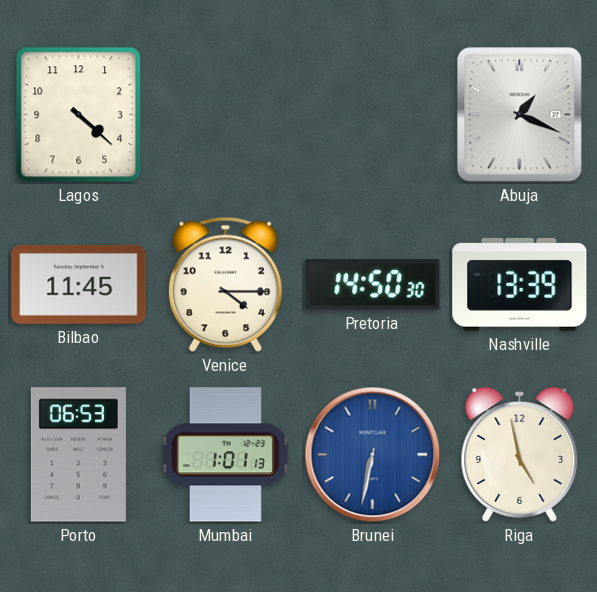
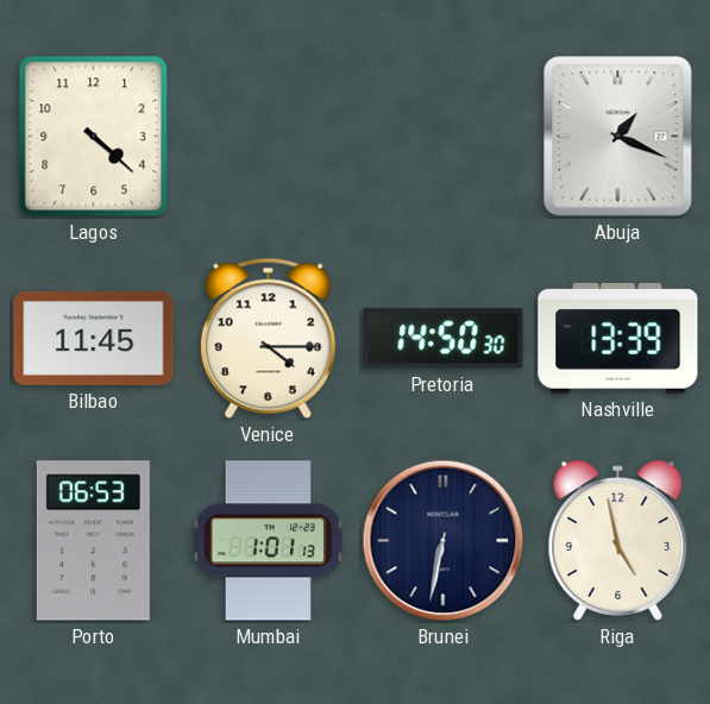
Brunei dial: blue -> navy
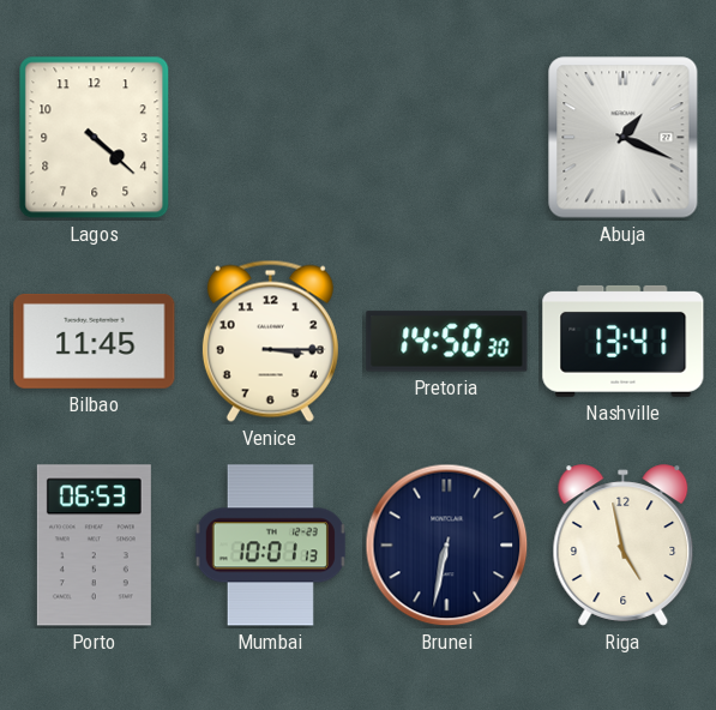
Venice: 4:15 -> 3:15
Nashville: 13:39 -> 13:41
Mumbai: 1:01 -> 10:01
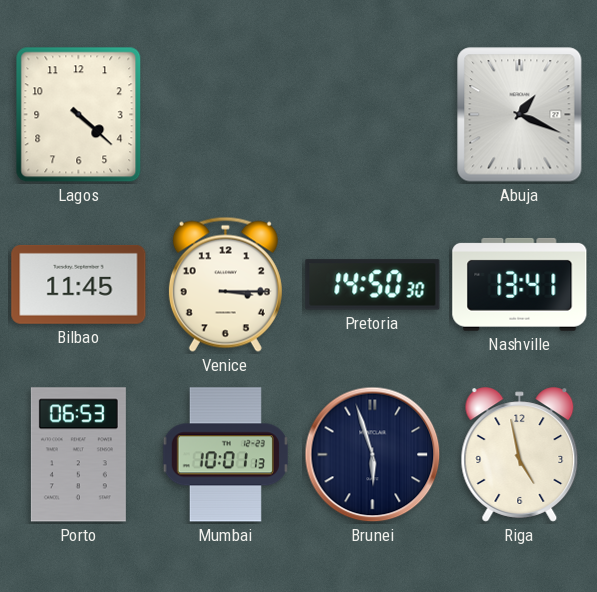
Brunei: 6:32 -> 5:57
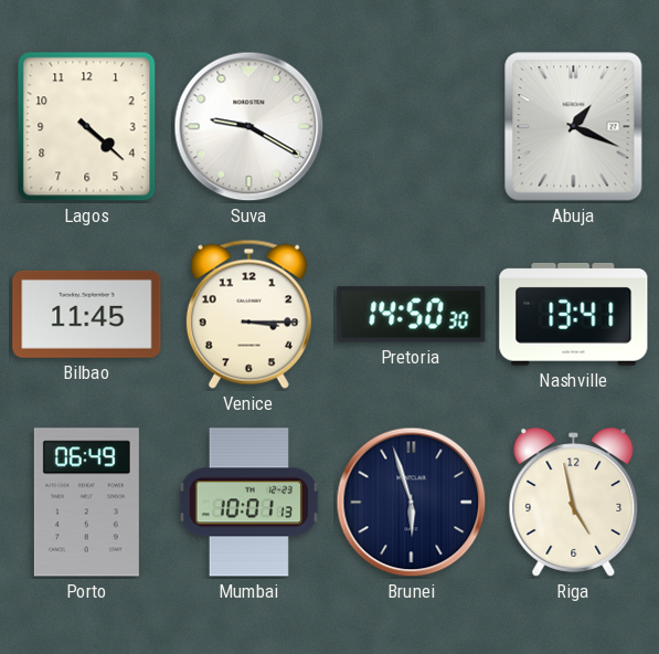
Suva: none -> 9:20
Porto: 06:53 -> 06:49
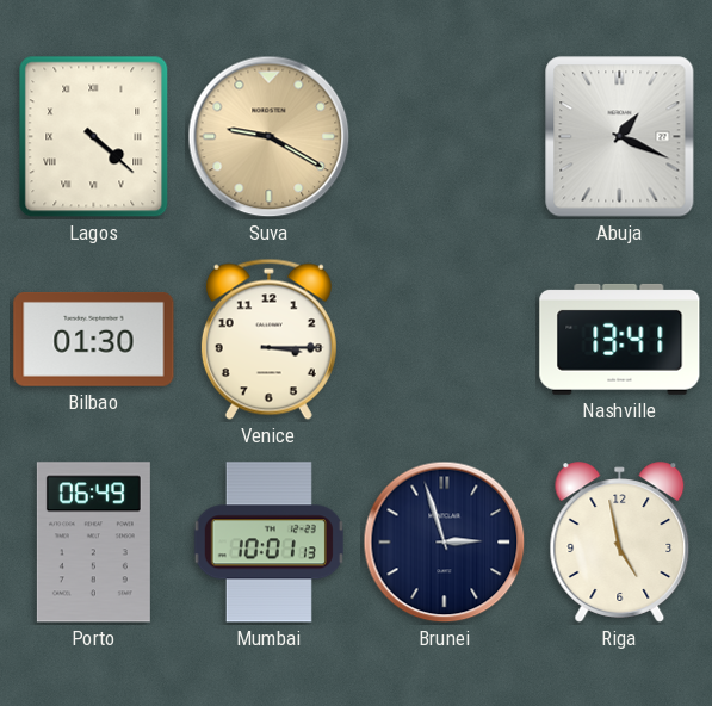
Lagos numerals: Arabic -> Roman
Suva dial: white -> champagne
Bilbao: 11:45 -> 01:30
Pretoria: 14:50 -> none
Brunei: 5:57 -> 2:57
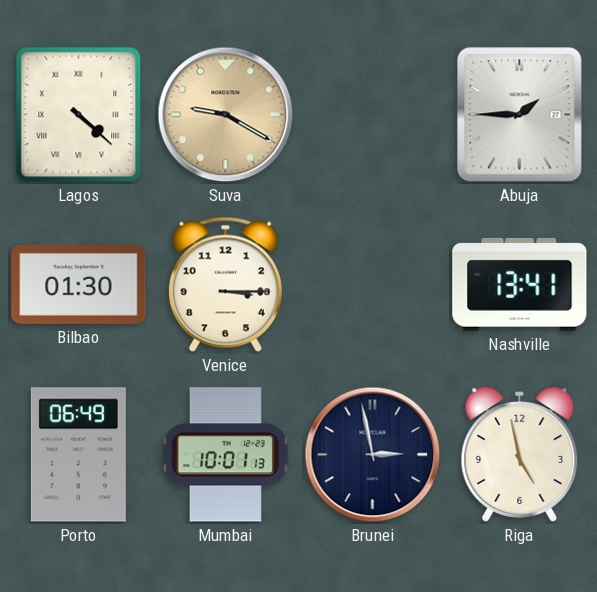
Abuja: 1:19 -> 1:45
Brunei: 2:57 -> 2:58
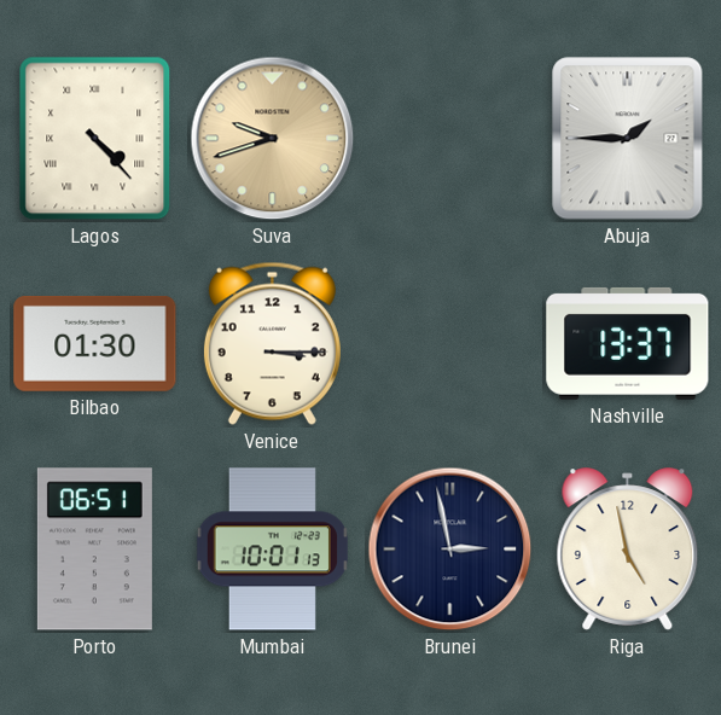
Lagos: 4:22 -> 4:23
Suva: 9:20 -> 9:42
Nashville: 13:41 -> 13:37
Porto: 06:49 -> 06:51
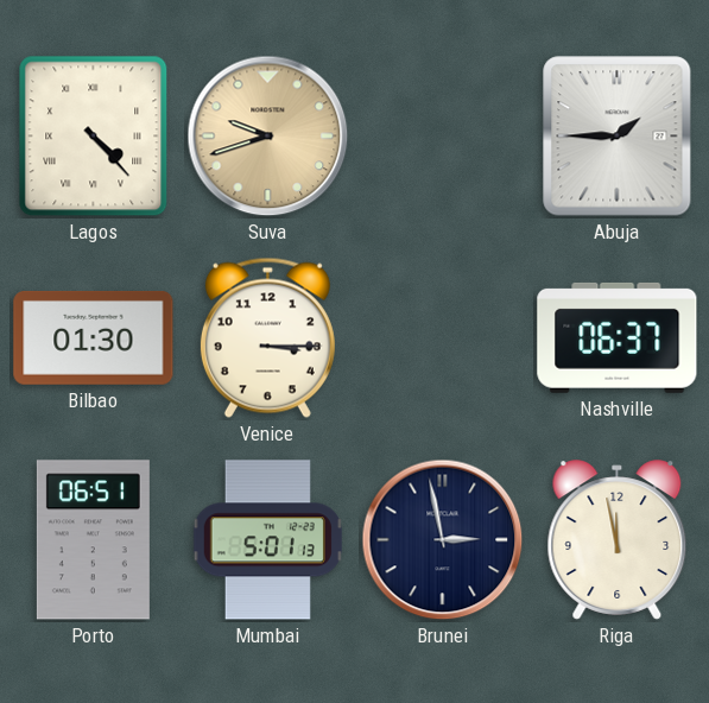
Nashville: 13:37 -> 06:37
Mumbai: 10:01 -> 5:01
Riga: 4:58 -> 11:58
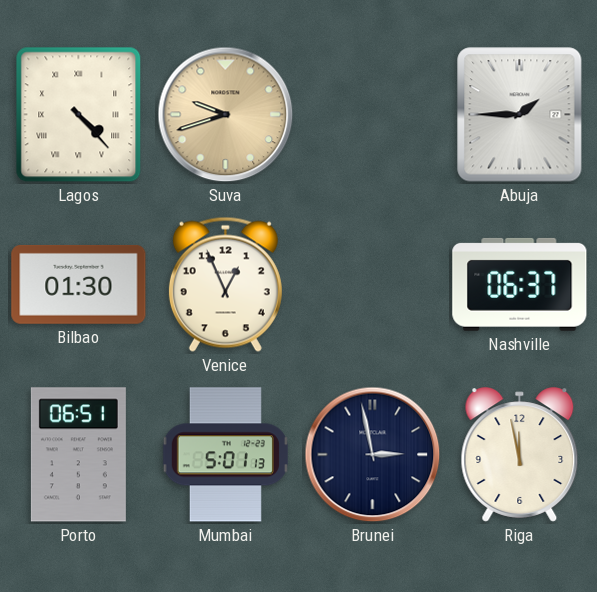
Venice: 3:15 -> 12:56
